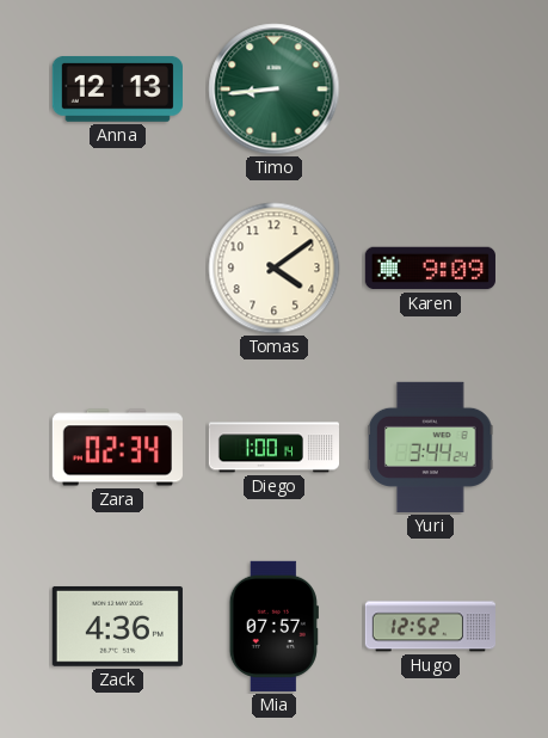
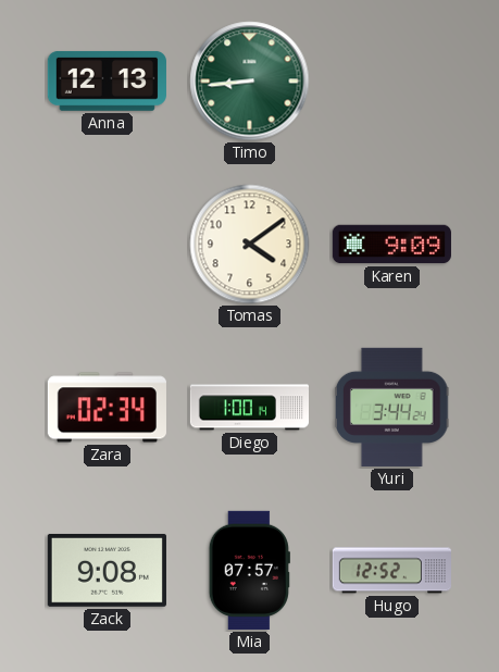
Zack: 4:36 -> 9:08
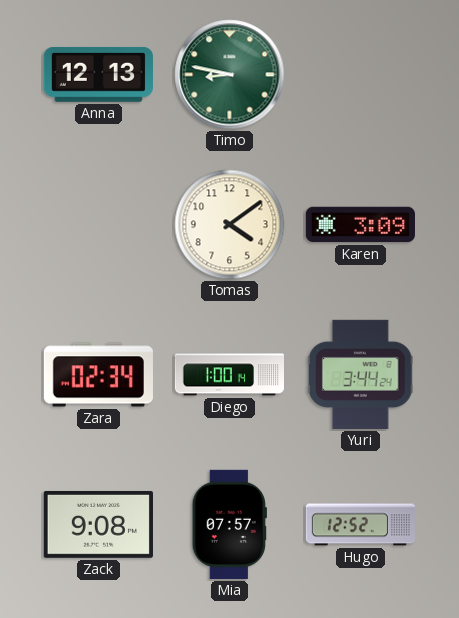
Timo: 8:44 -> 8:47
Karen: 9:09 -> 3:09
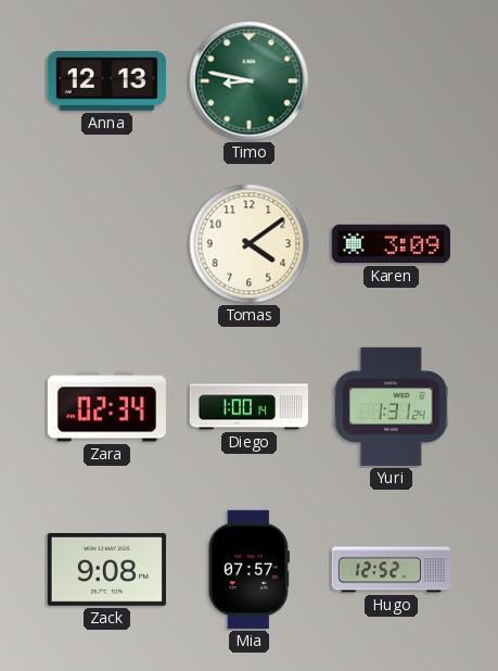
Yuri: 3:44 -> 1:31
